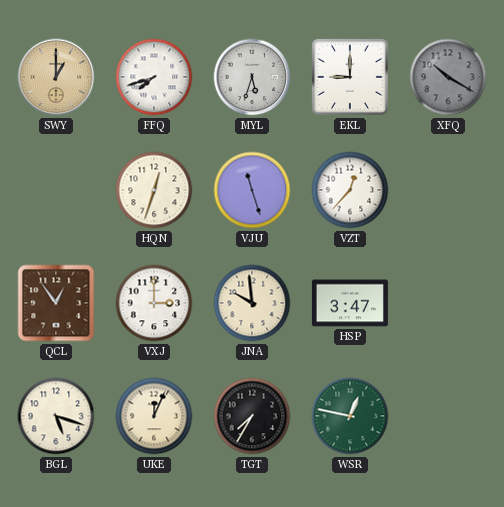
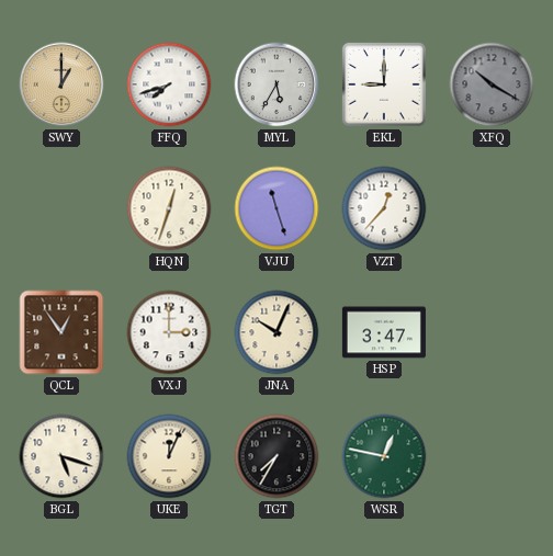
MYL: 5:33 -> 5:35
JNA: 9:59 -> 10:04
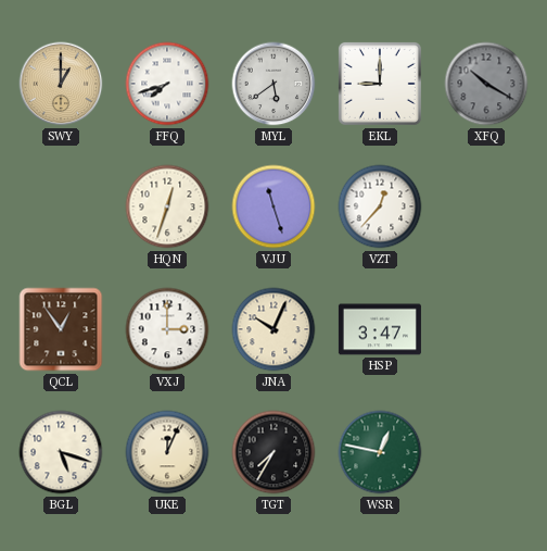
MYL: 5:35 -> 5:39
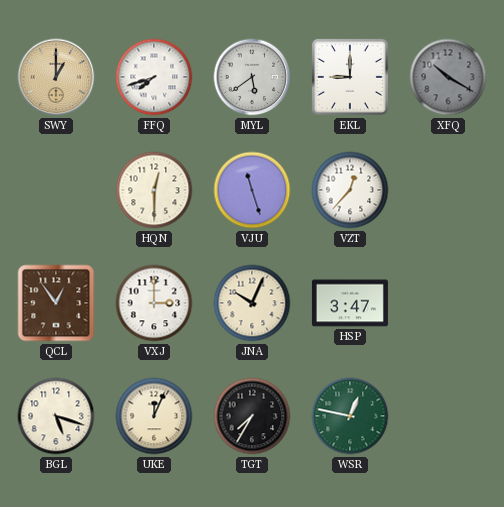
HQN: 12:33 -> 12:30
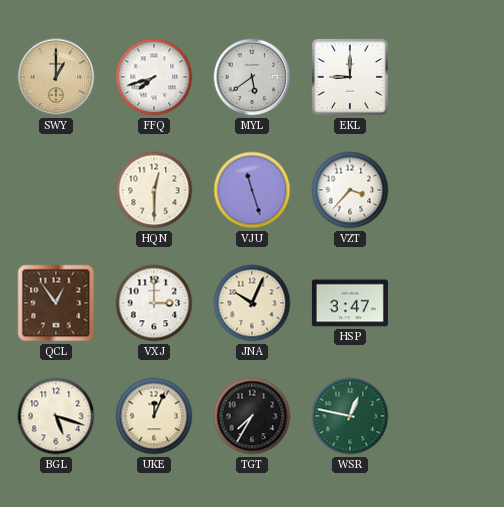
XFQ: 10:20 -> none
VZT: 12:37 -> 3:37
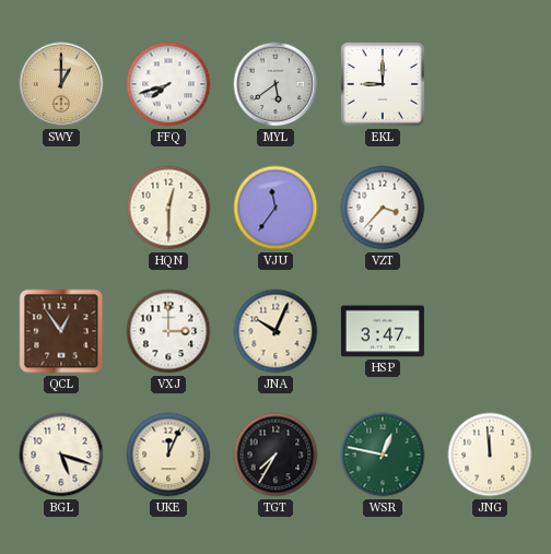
VJU: 11:27 -> 11:36
JNG: none -> 11:59
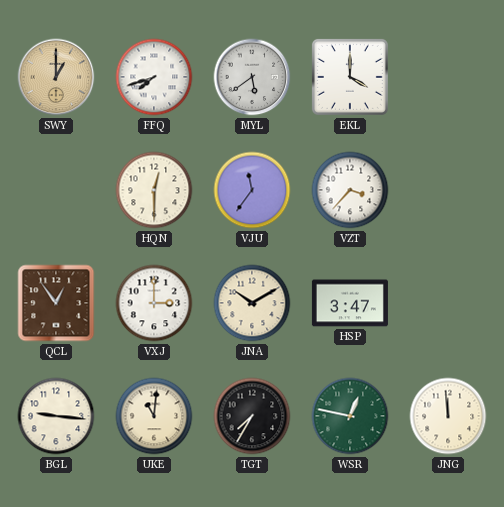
EKL: 9:00 -> 4:00
JNA: 10:04 -> 10:10
BGL: 5:18 -> 9:16
UKE: 12:04 -> 11:01
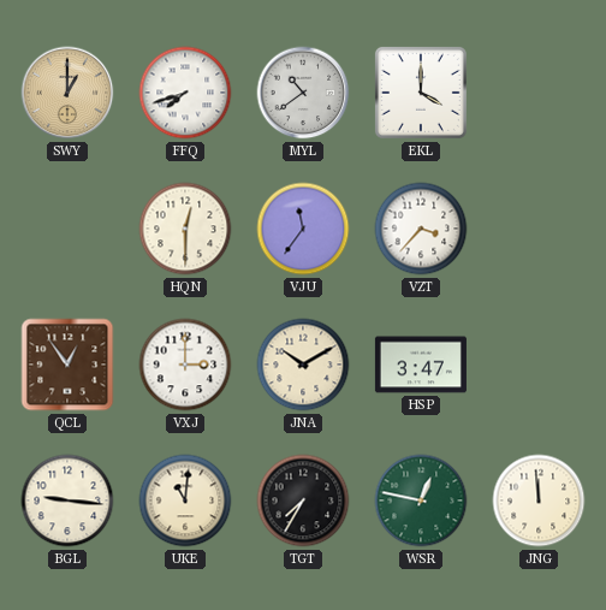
MYL: 5:39 -> 10:39
